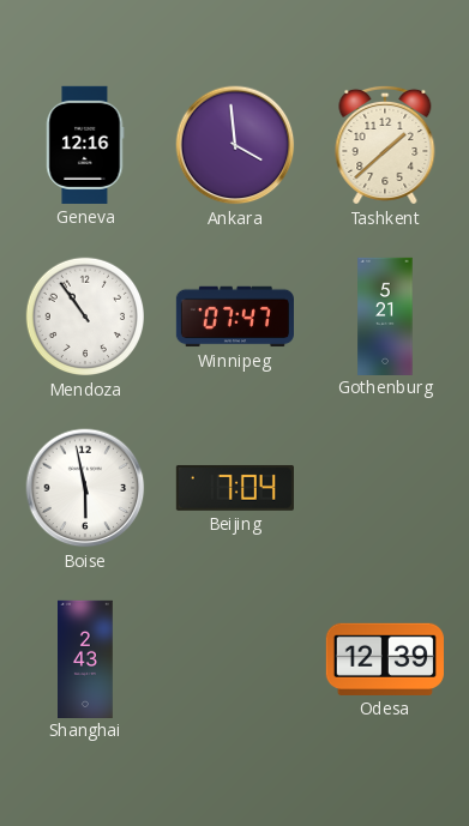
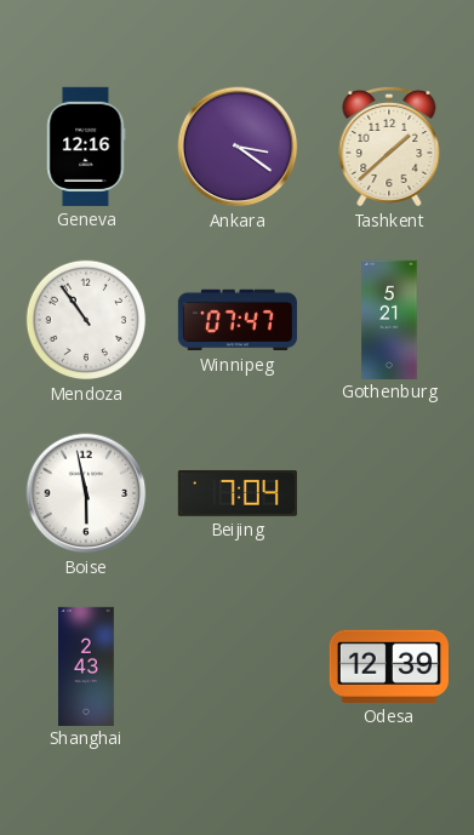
Ankara: 3:59 -> 3:21
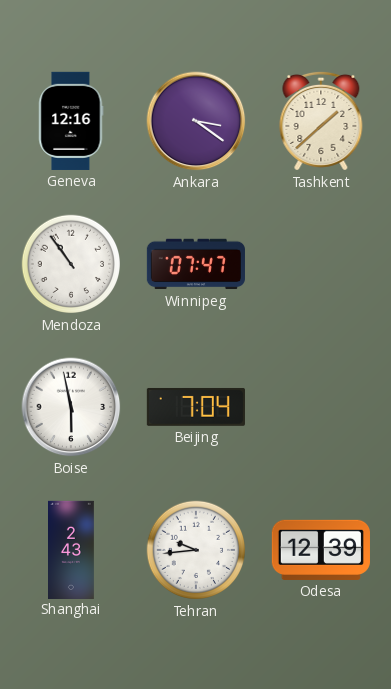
Gothenburg: 5:21 -> none
Tehran: none -> 9:44
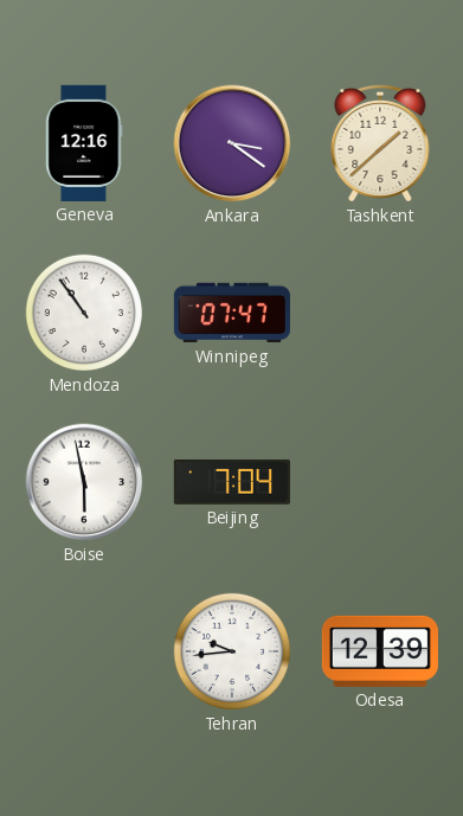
Shanghai: 2:43 -> none
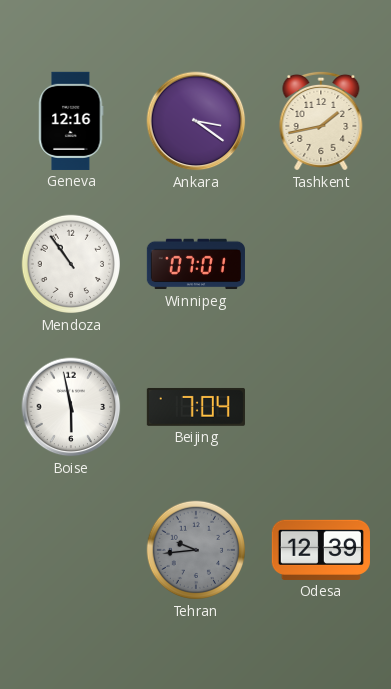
Tashkent: 1:38 -> 1:43
Winnipeg: 07:47 -> 07:01
Tehran dial: white -> grey
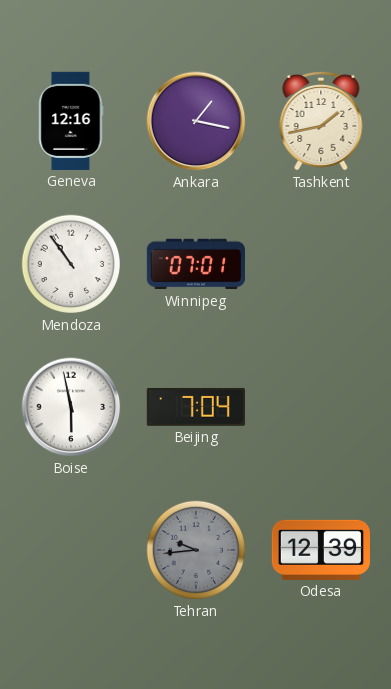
Ankara: 3:21 -> 1:17
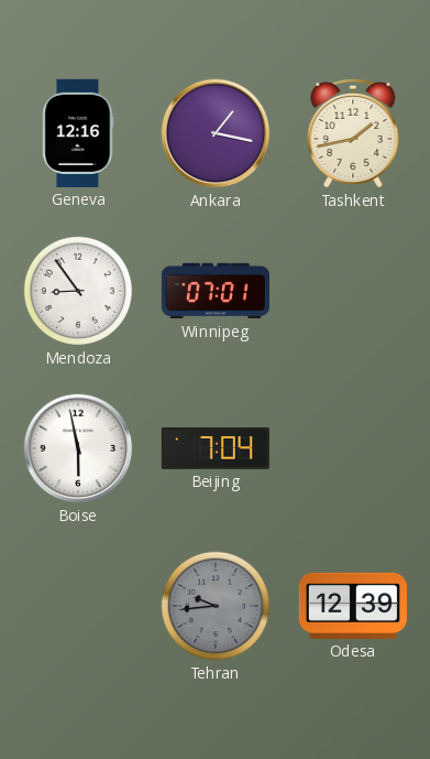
Mendoza: 10:54 -> 8:54
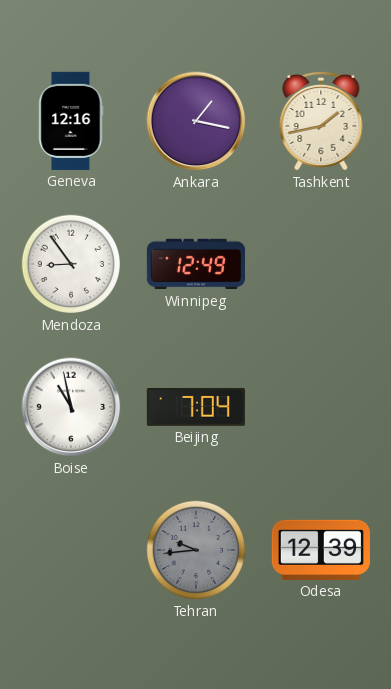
Winnipeg: 07:01 -> 12:49
Boise: 5:58 -> 10:58
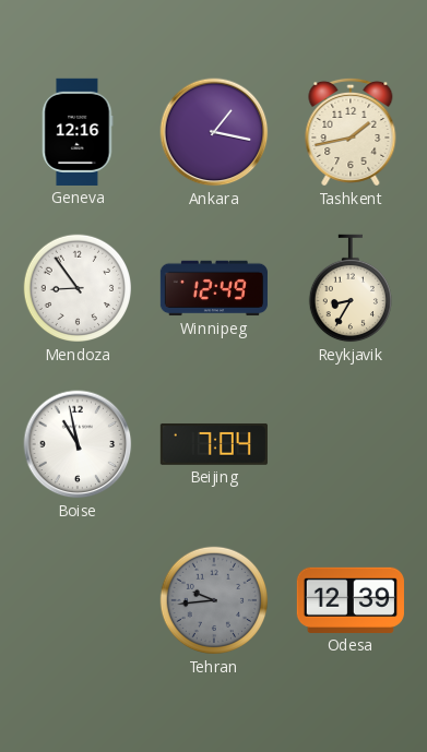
Reykjavik: none -> 8:35
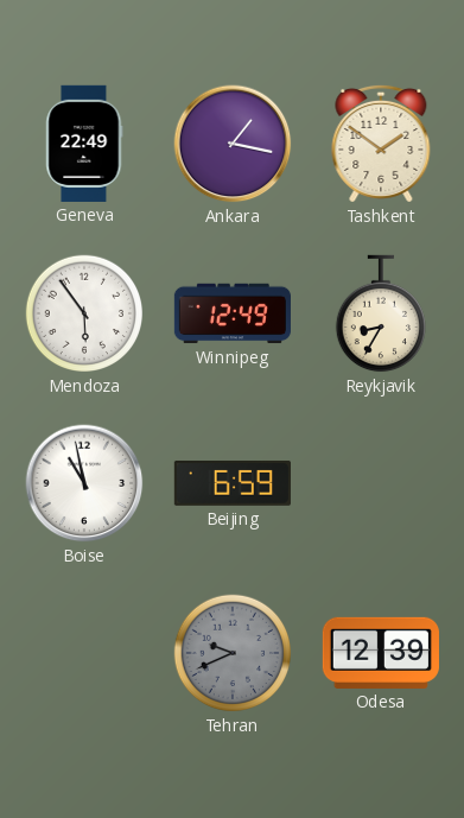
Geneva: 12:16 -> 22:49
Tashkent: 1:43 -> 1:51
Mendoza: 8:54 -> 5:54
Beijing: 7:04 -> 6:59
Tehran: 9:44 -> 9:41
